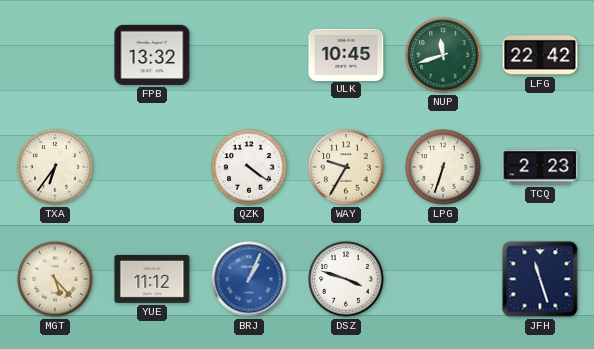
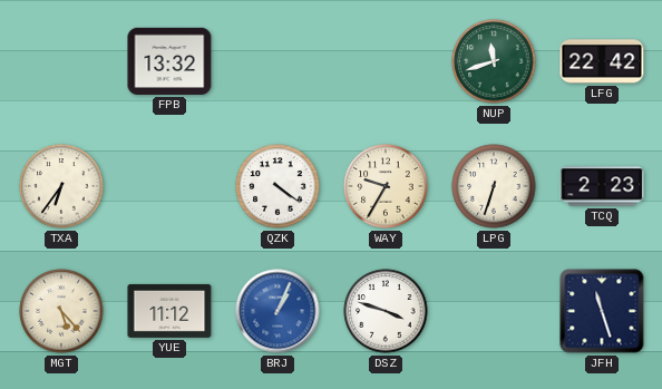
ULK: 10:45 -> none
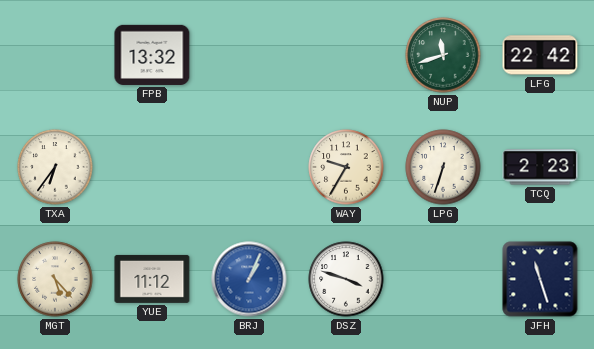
QZK: 4:21 -> none
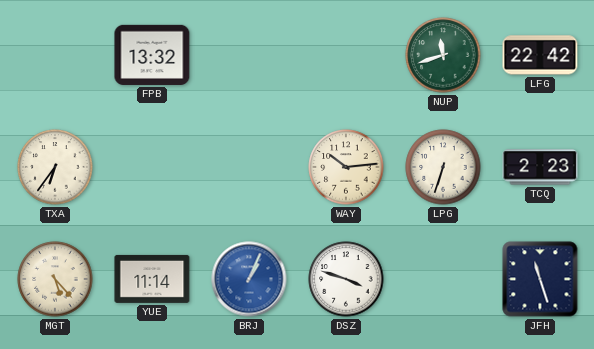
WAY: 9:35 -> 10:14
YUE: 11:12 -> 11:14
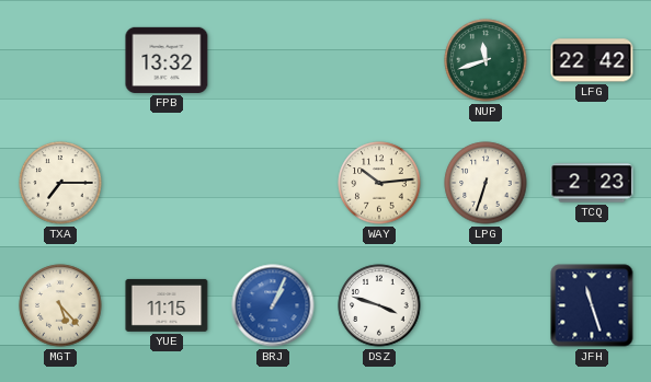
TXA: 6:36 -> 7:15
YUE: 11:14 -> 11:15
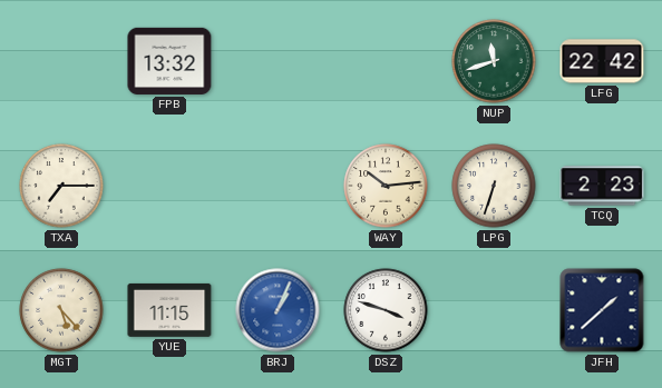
JFH: 11:27 -> 1:38
